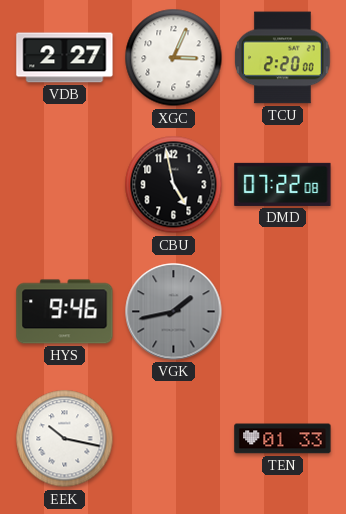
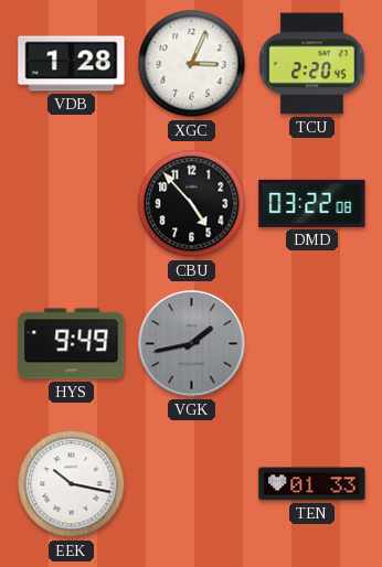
VDB: 2:27 -> 1:28
TCU: 2:20:00 -> 2:20:45
CBU: 4:58 -> 4:53
DMD: 07:22 -> 03:22
HYS: 9:46 -> 9:49
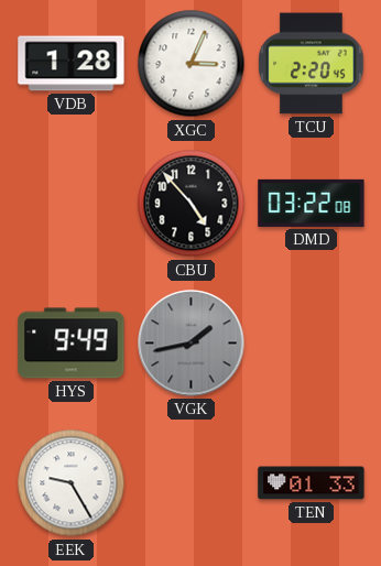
EEK: 10:17 -> 9:25
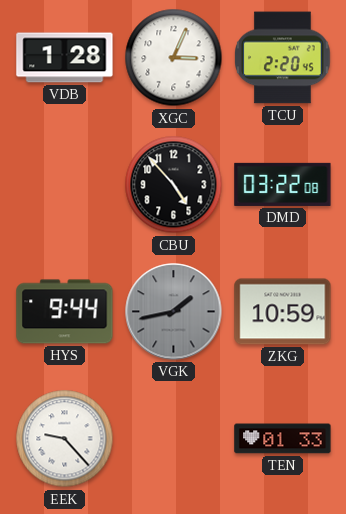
HYS: 9:49 -> 9:44
ZKG: none -> 10:59
EEK: 9:25 -> 9:23
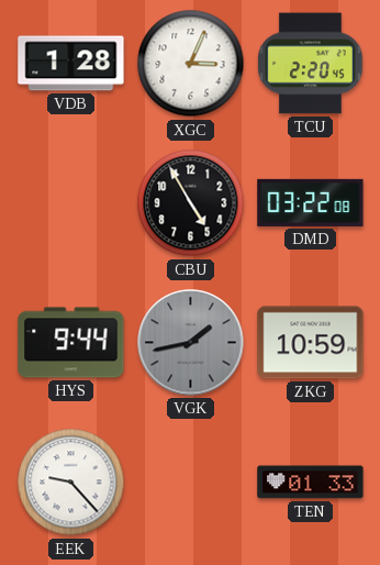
CBU: 4:53 -> 4:55
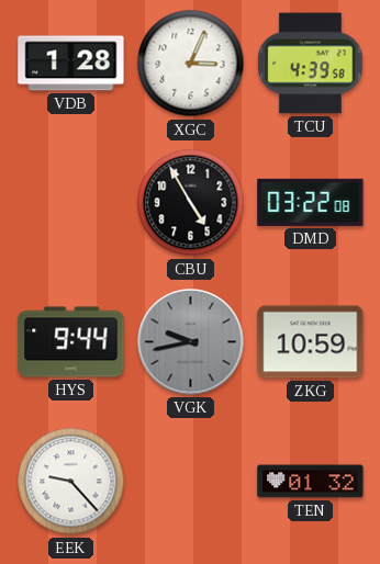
TCU: 2:20 -> 4:39
VGK: 1:43 -> 9:43
TEN: 01:33 -> 01:32
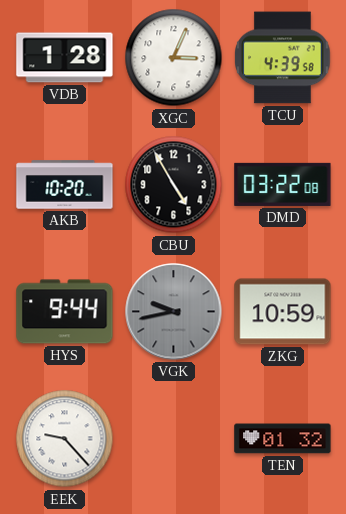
AKB: none -> 10:20
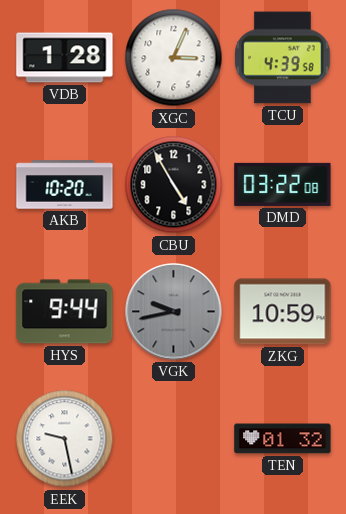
EEK: 9:23 -> 9:28
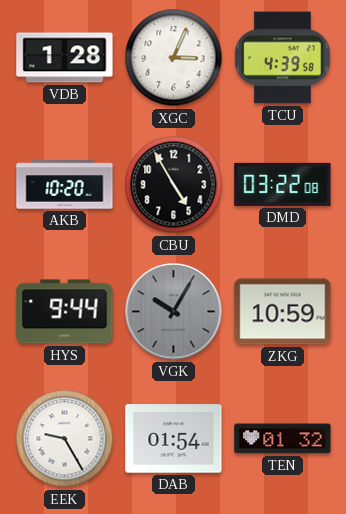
VGK: 9:43 -> 10:05
EEK: 9:28 -> 9:25
DAB: none -> 01:54
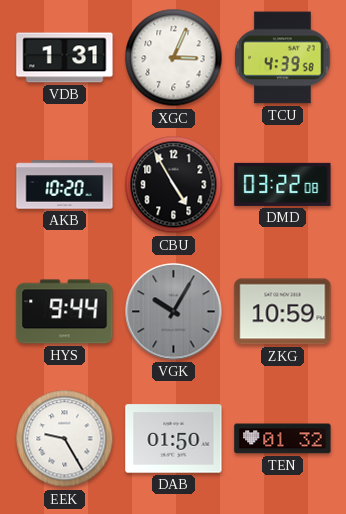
VDB: 1:28 -> 1:31
DAB: 01:54 -> 01:50
